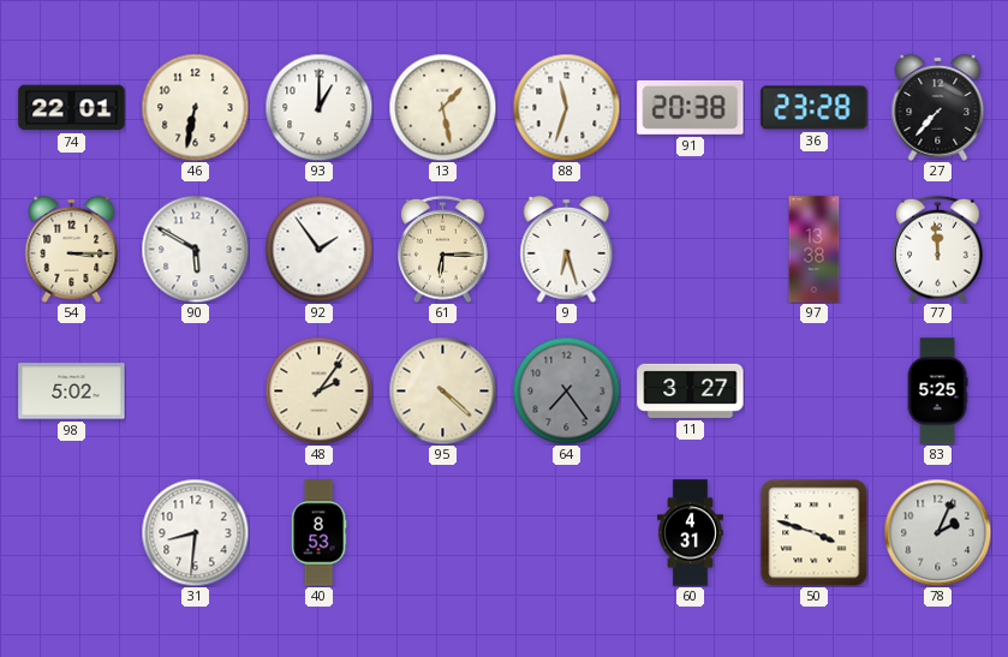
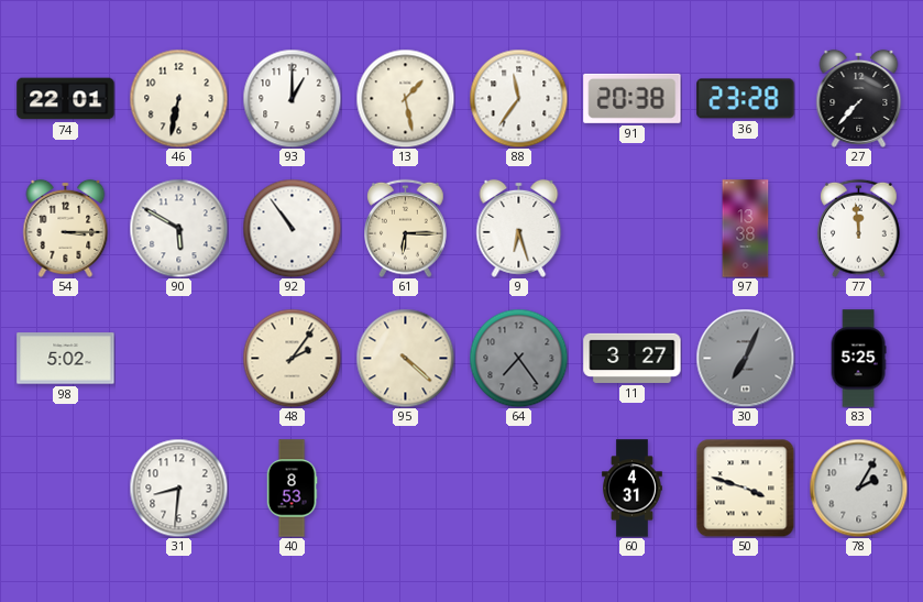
88: 11:33 -> 11:36
92: 1:54 -> 10:54
30: none -> 7:04
78: 2:04 -> 2:05
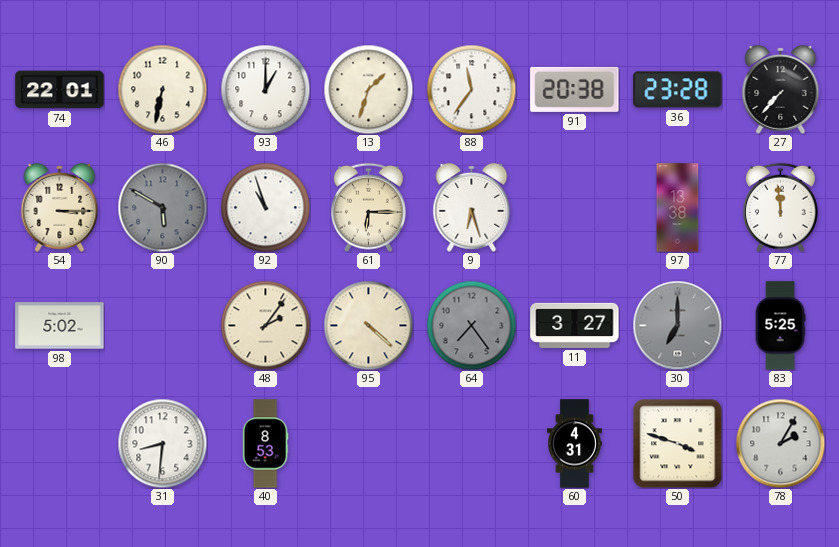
13: 1:28 -> 1:33
90 dial: white -> grey
92: 10:54 -> 10:57
30: 7:04 -> 7:00
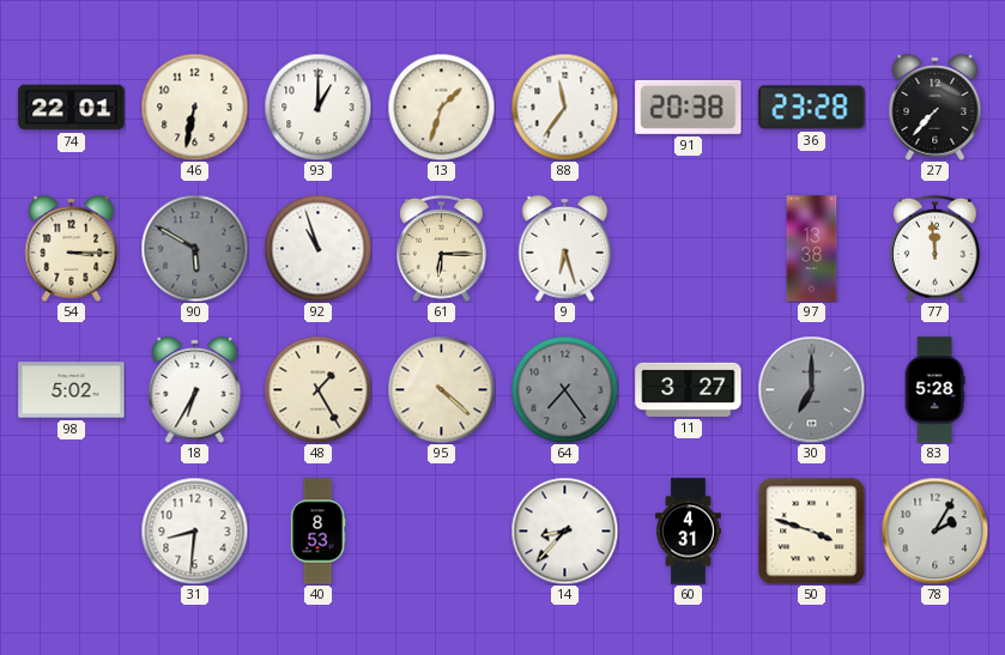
18: none -> 6:35
48: 2:06 -> 1:25
83: 5:25 -> 5:28
14: none -> 8:37
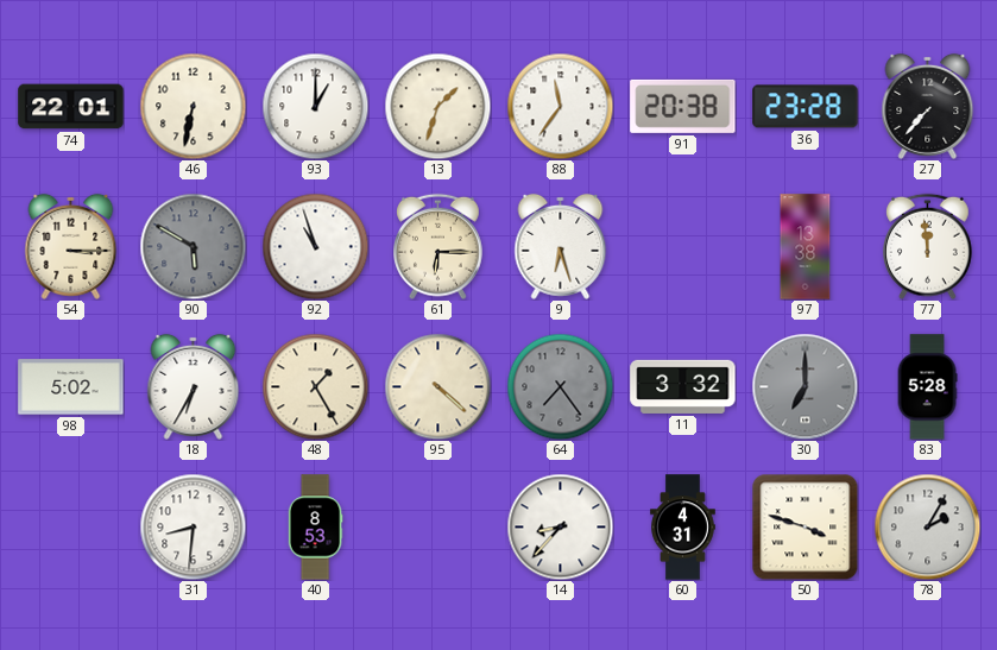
11: 3:27 -> 3:32
